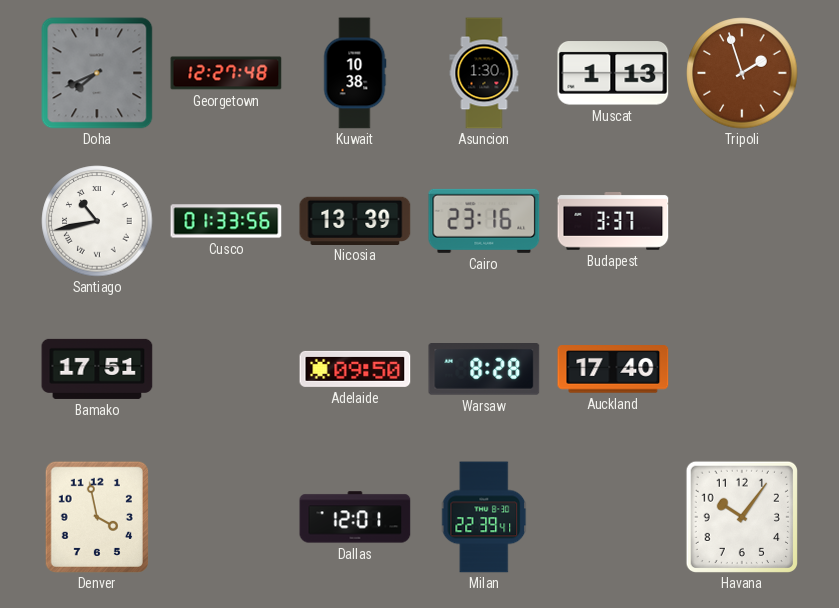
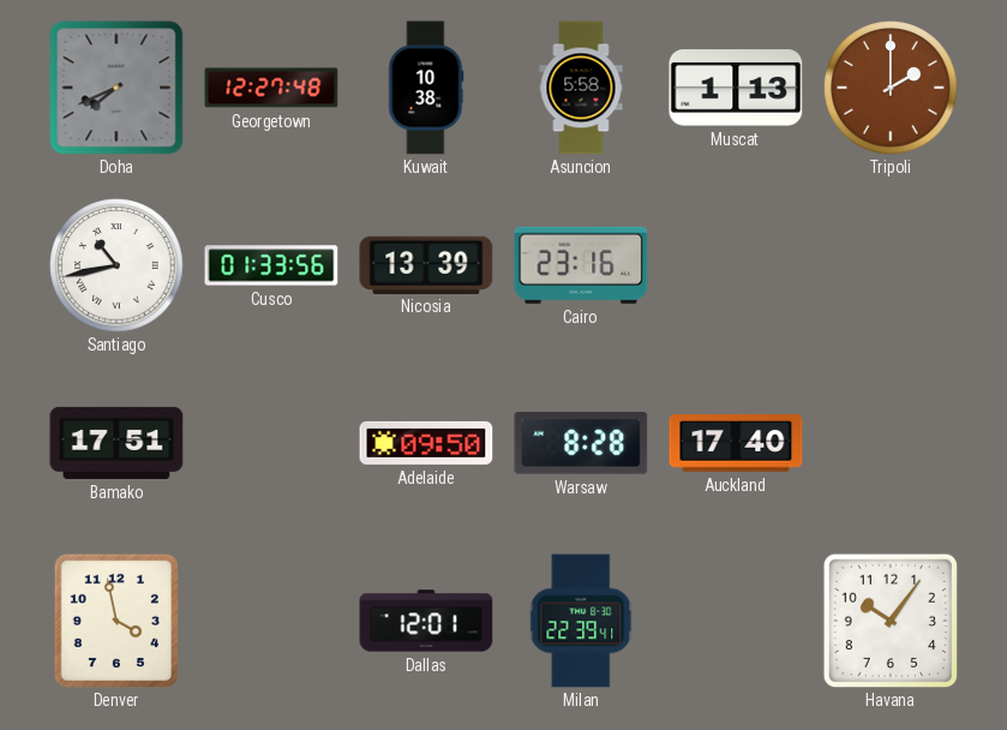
Asuncion: 1:30 -> 5:58
Tripoli: 1:57 -> 2:00
Budapest: 3:37 -> none
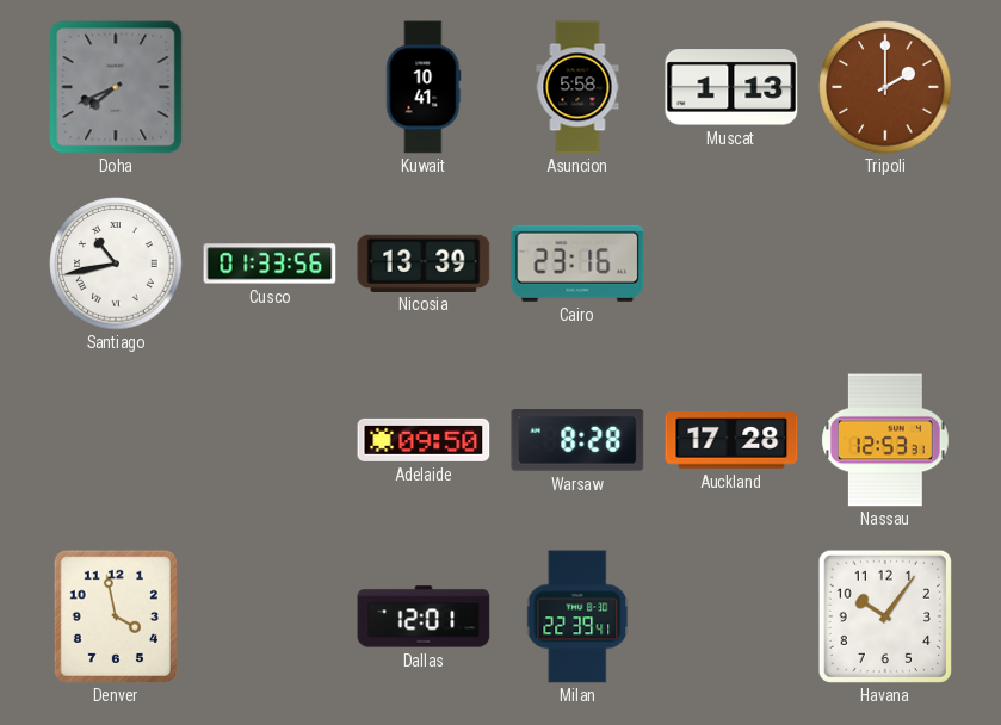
Georgetown: 12:27 -> none
Kuwait: 10:38 -> 10:41
Bamako: 17:51 -> none
Auckland: 17:40 -> 17:28
Nassau: none -> 12:53
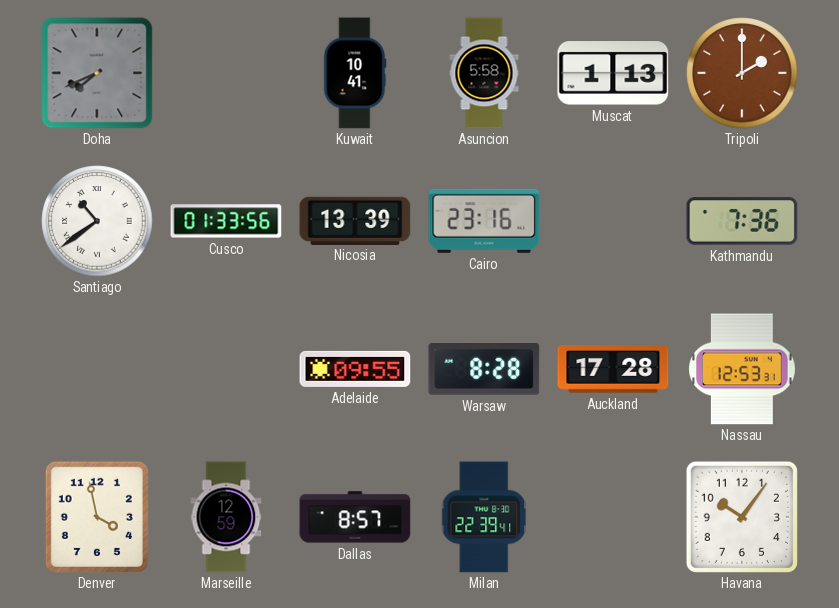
Santiago: 10:43 -> 10:39
Kathmandu: none -> 7:36
Adelaide: 09:50 -> 09:55
Marseille: none -> 12:59
Dallas: 12:01 -> 8:57
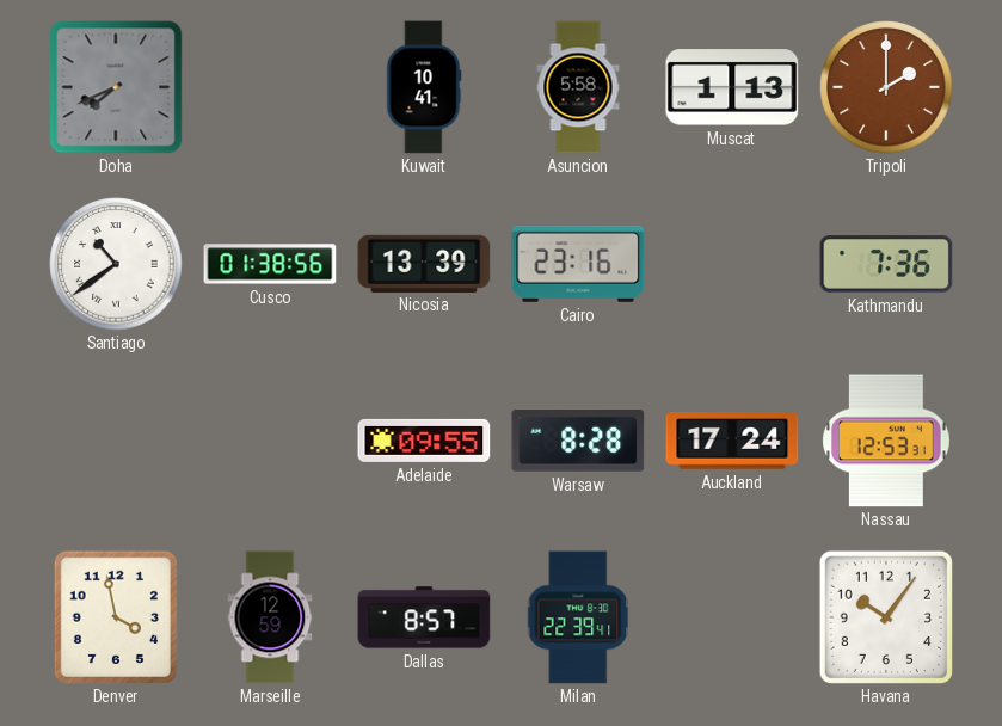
Cusco: 01:33 -> 01:38
Auckland: 17:28 -> 17:24
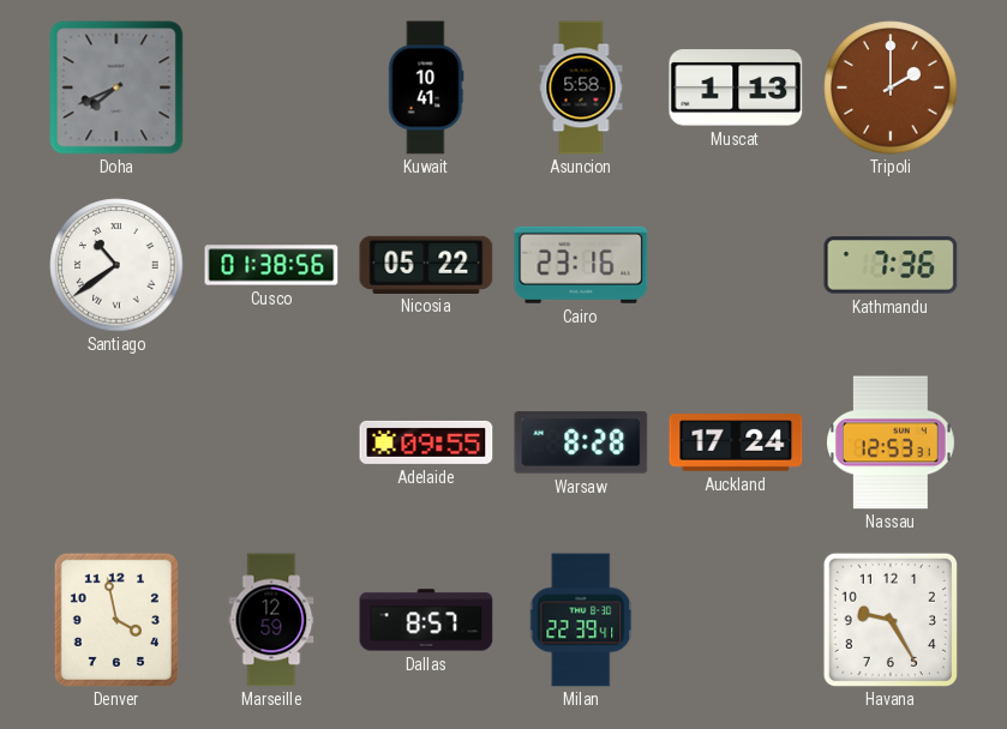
Nicosia: 13:39 -> 05:22
Havana: 10:06 -> 9:25
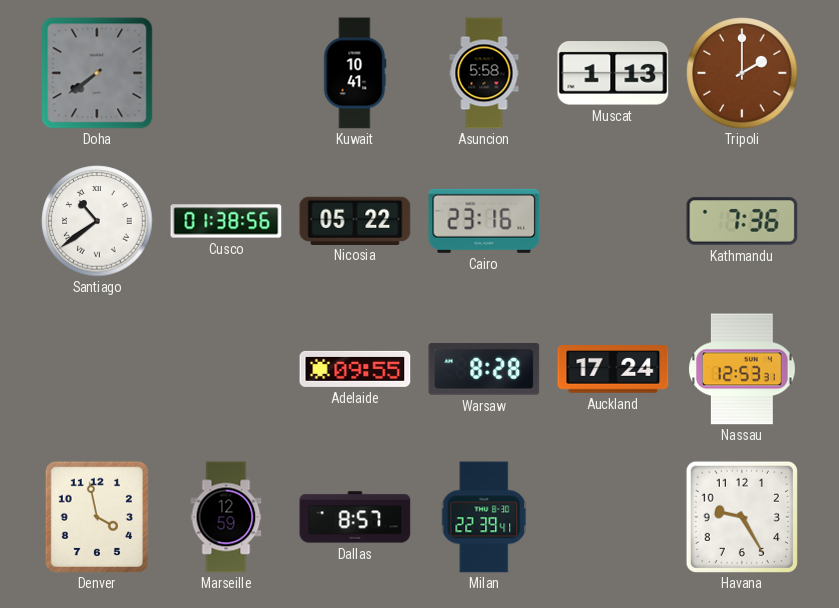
Doha: 7:41 -> 7:39
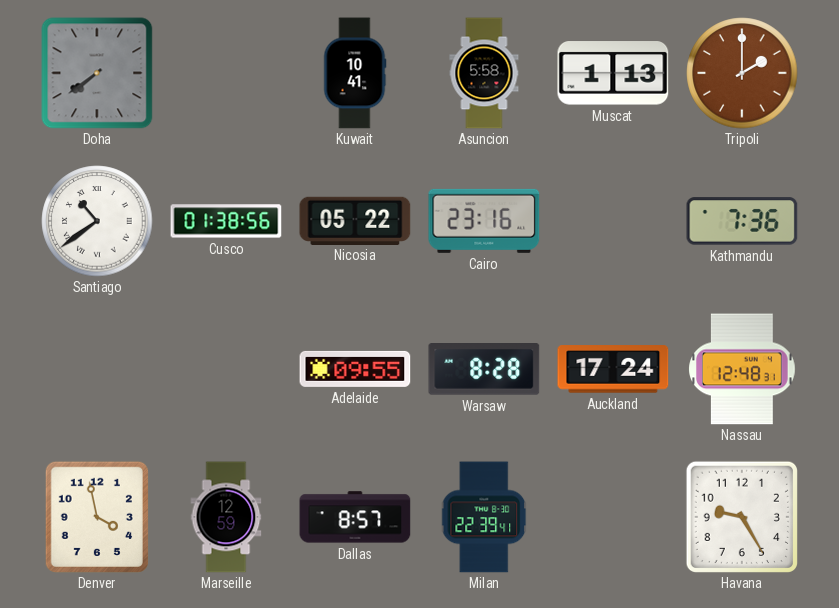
Nassau: 12:53 -> 12:48
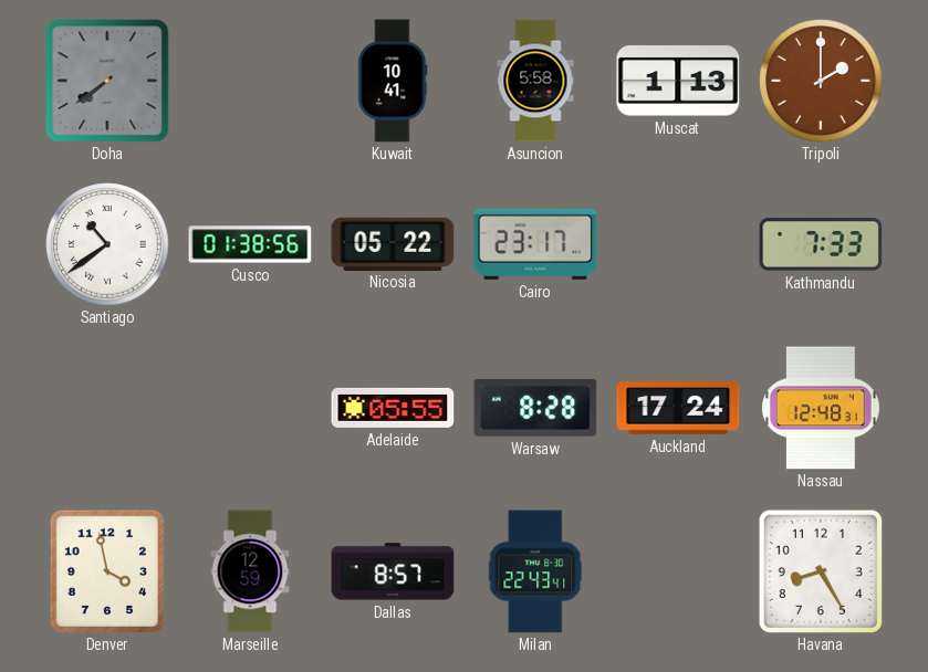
Cairo: 23:16 -> 23:17
Kathmandu: 7:36 -> 7:33
Adelaide: 09:55 -> 05:55
Milan: 22:39 -> 22:43
Havana: 9:25 -> 8:25
